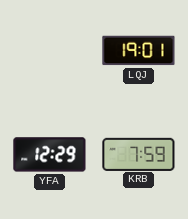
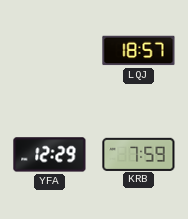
LQJ: 19:01 -> 18:57
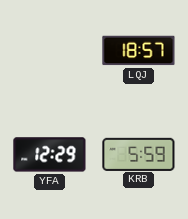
KRB: 7:59 -> 5:59
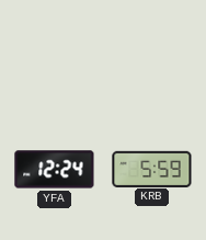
LQJ: 18:57 -> none
YFA: 12:29 -> 12:24
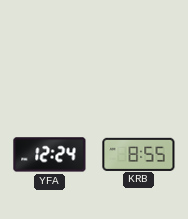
KRB: 5:59 -> 8:55
